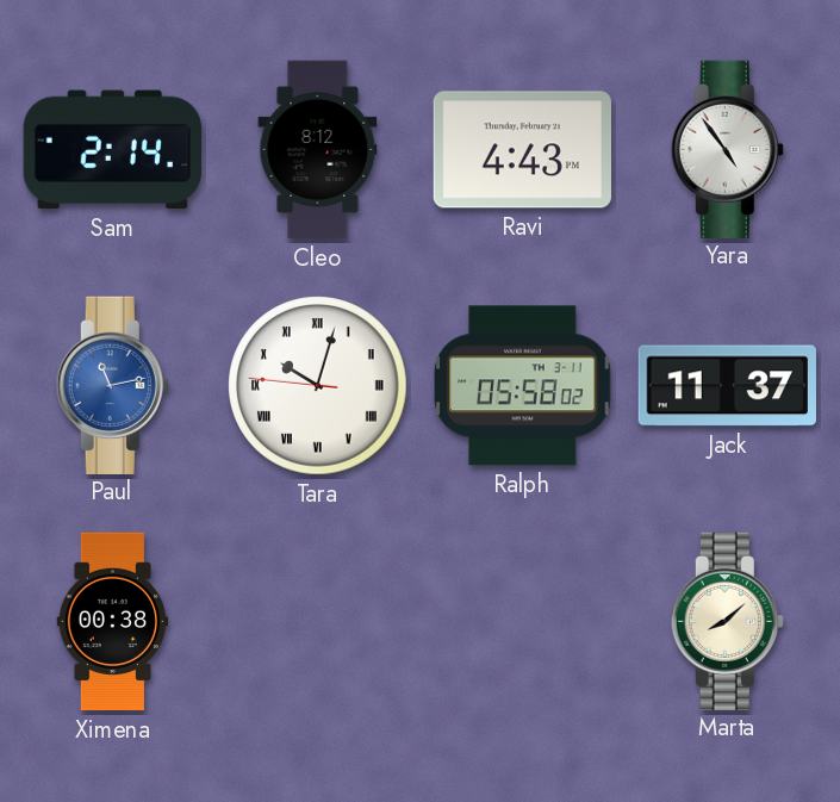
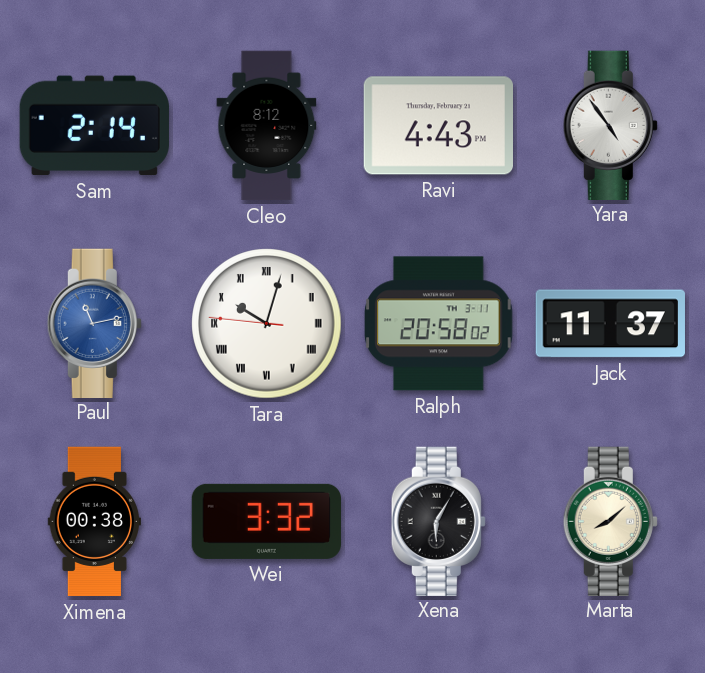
Ralph: 05:58 -> 20:58
Wei: none -> 3:32
Xena: none -> 6:05
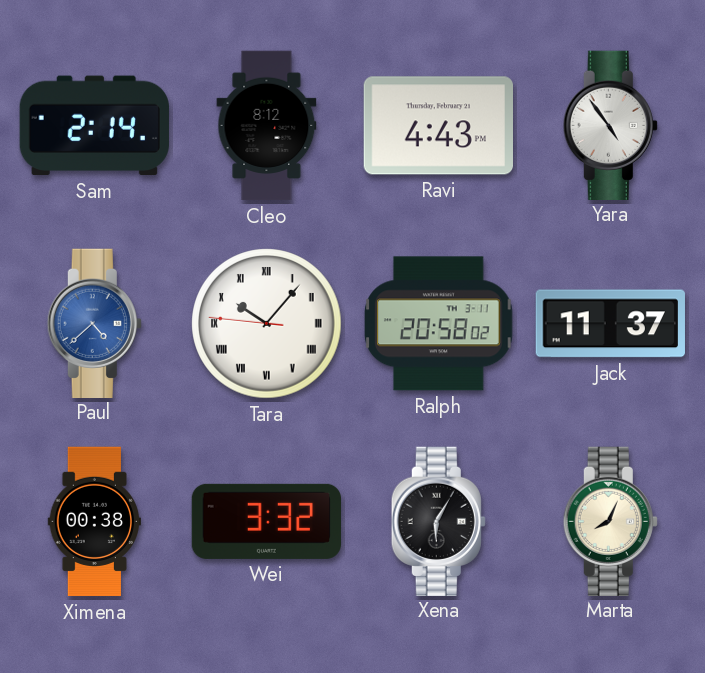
Paul: 11:13 -> 4:38
Tara: 10:02 -> 10:06
Marta: 8:08 -> 8:04
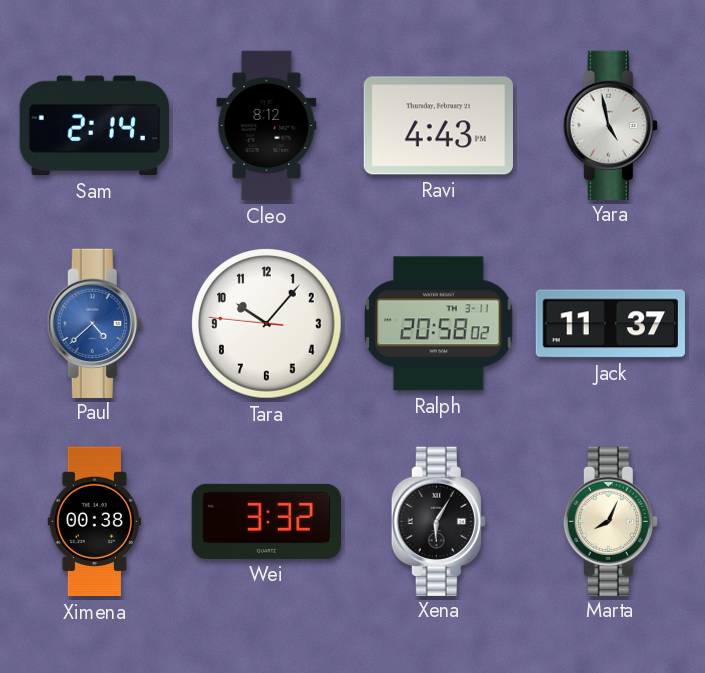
Yara: 4:54 -> 4:58
Tara numerals: Roman -> Arabic
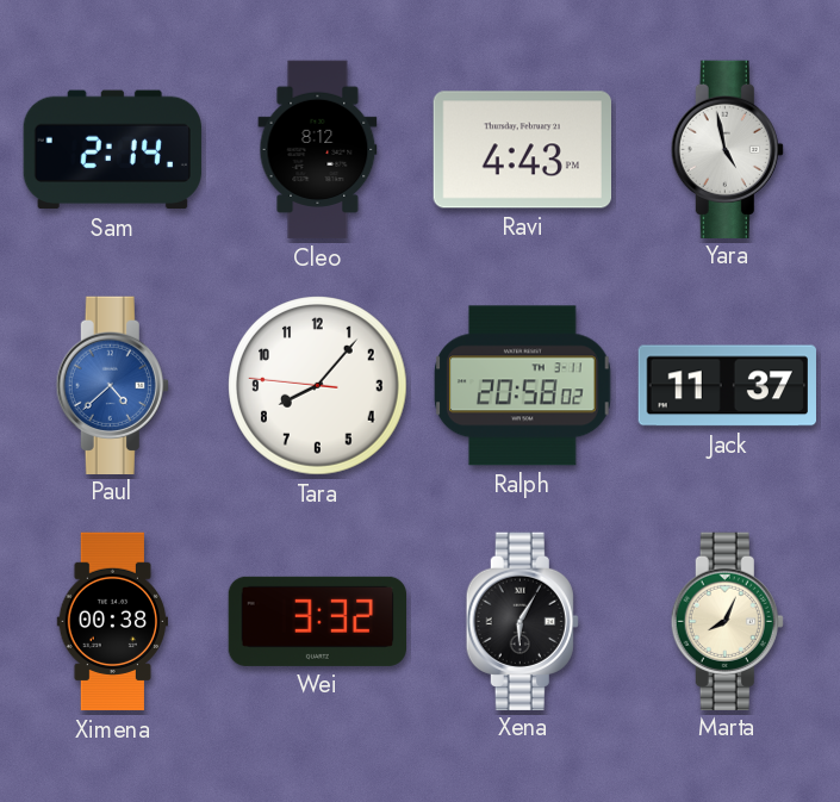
Tara: 10:06 -> 8:06
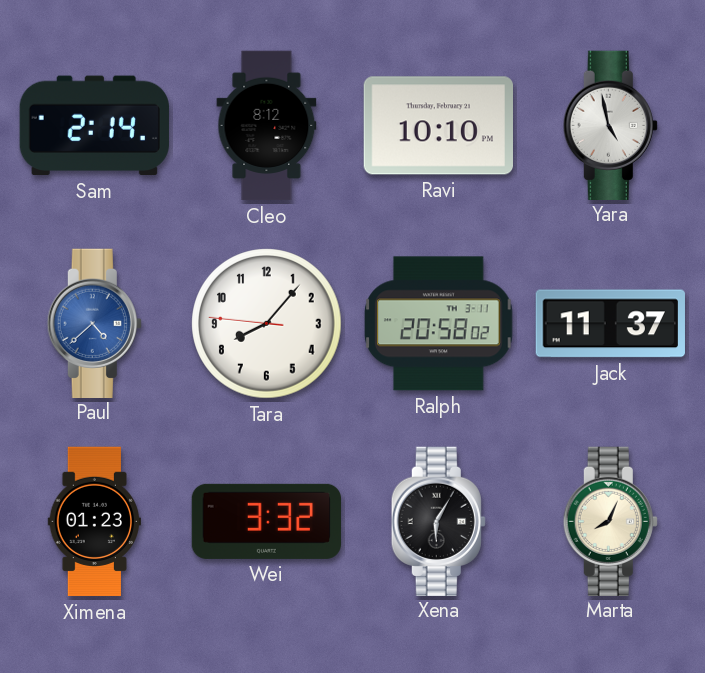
Ravi: 4:43 -> 10:10
Ximena: 00:38 -> 01:23
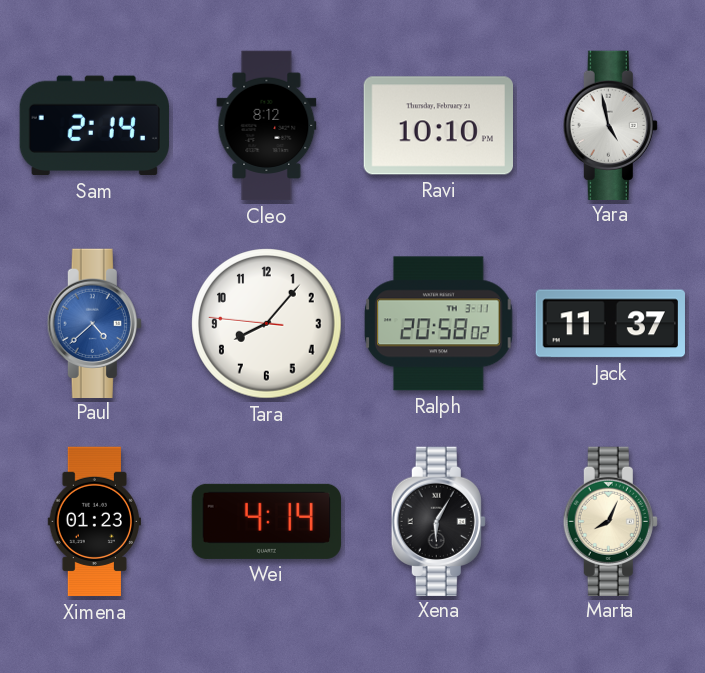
Wei: 3:32 -> 4:14
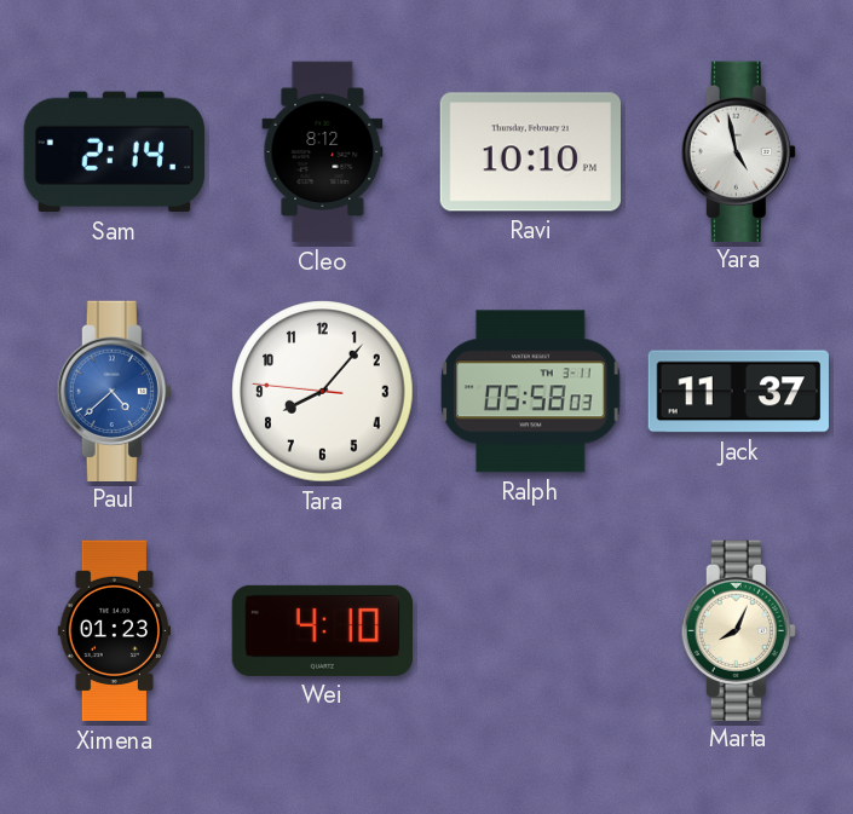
Ralph: 20:58 -> 05:58
Wei: 4:14 -> 4:10
Xena: 6:05 -> none
